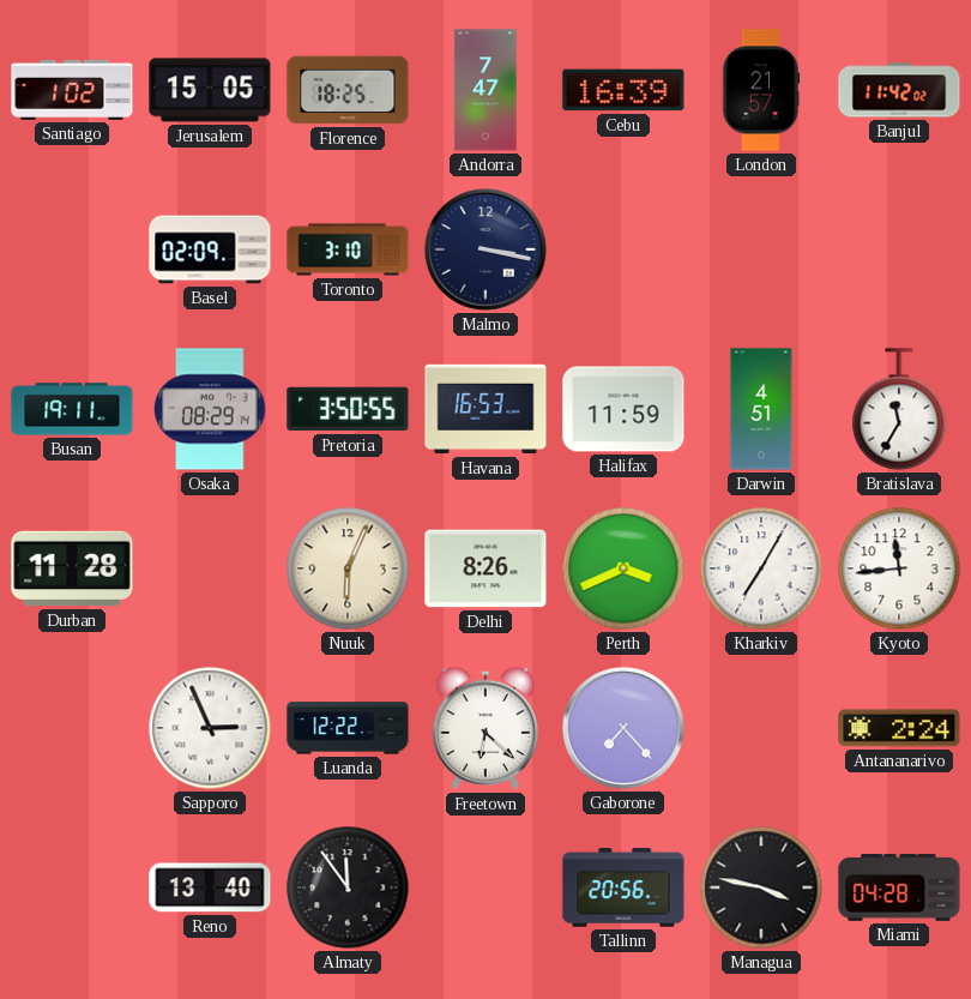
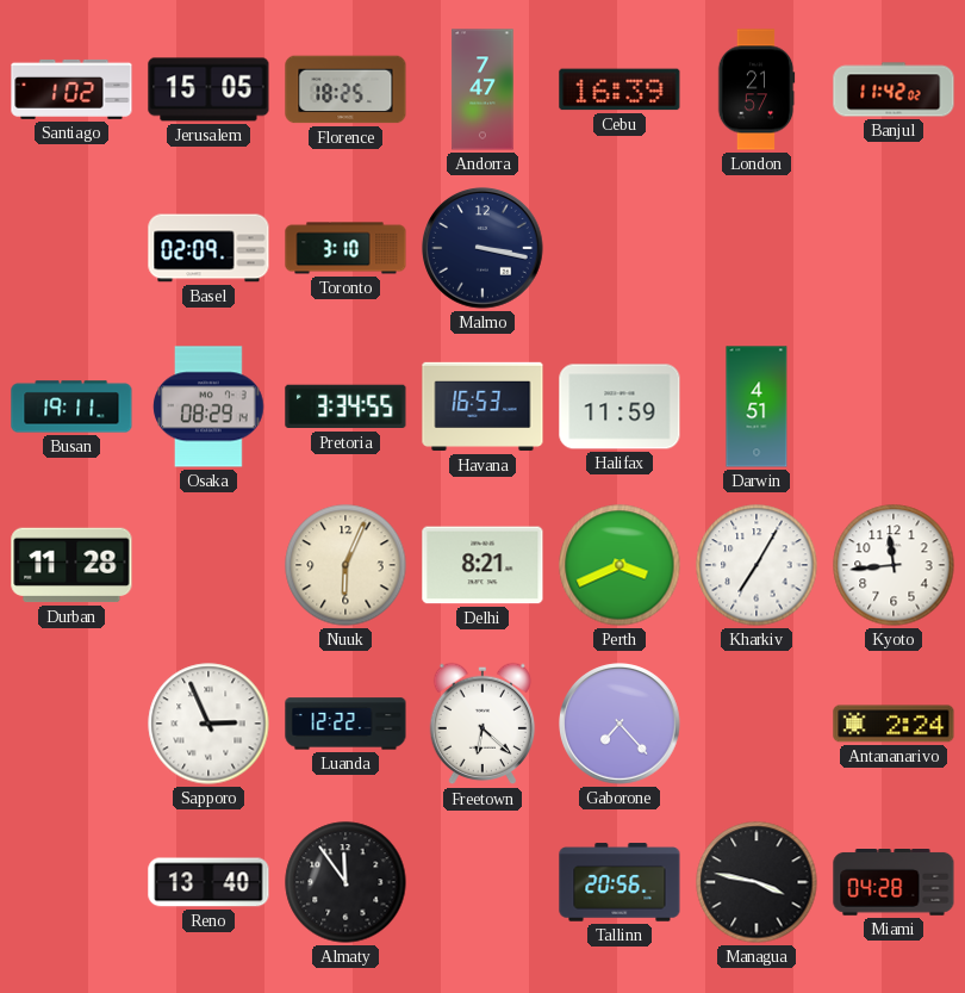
Pretoria: 3:50 -> 3:34
Bratislava: 11:35 -> none
Delhi: 8:26 -> 8:21
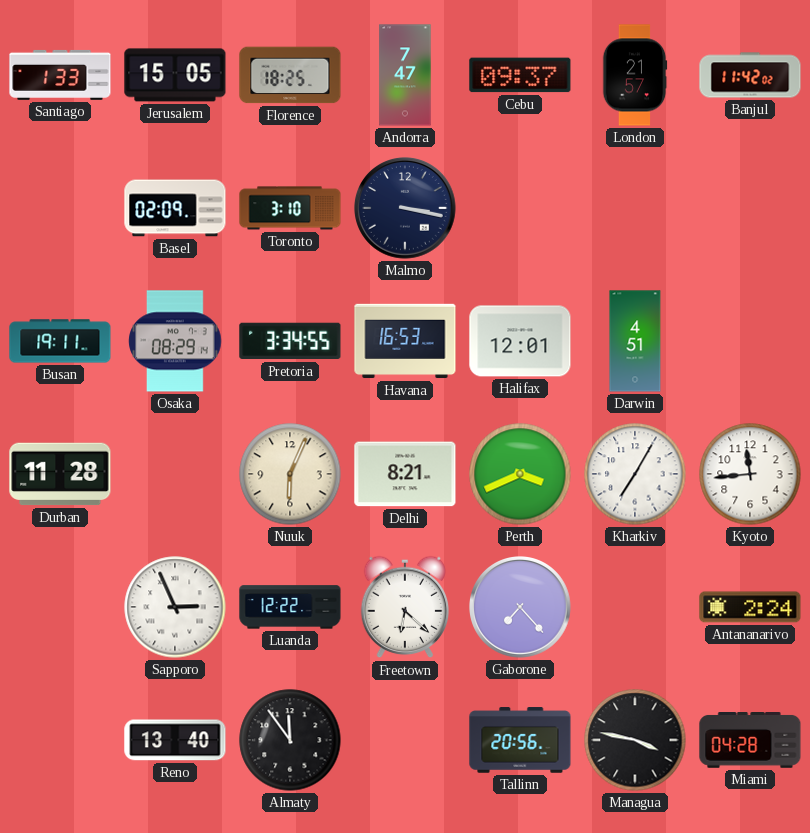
Santiago: 1:02 -> 1:33
Cebu: 16:39 -> 09:37
Halifax: 11:59 -> 12:01
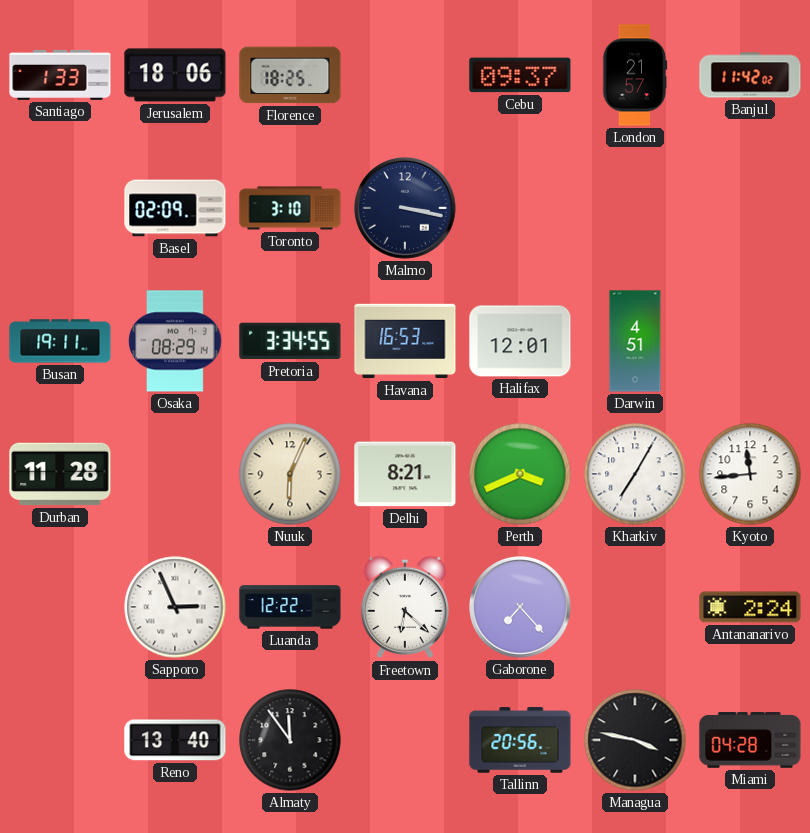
Jerusalem: 15:05 -> 18:06
Andorra: 7:47 -> none
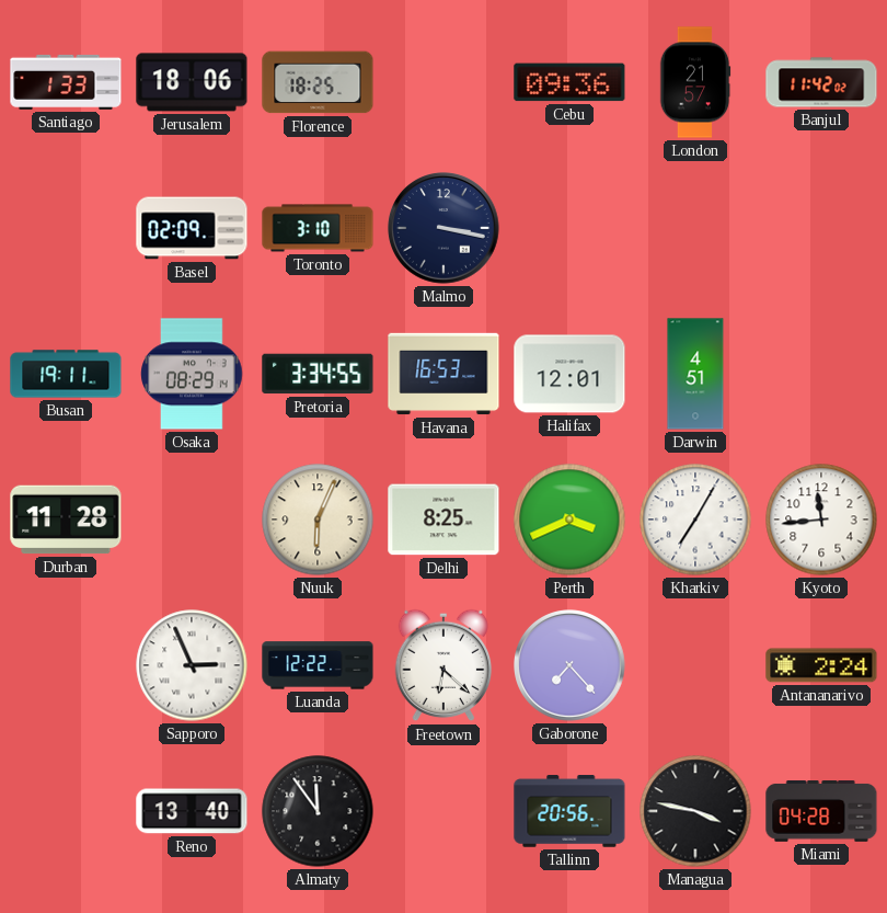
Cebu: 09:37 -> 09:36
Delhi: 8:21 -> 8:25
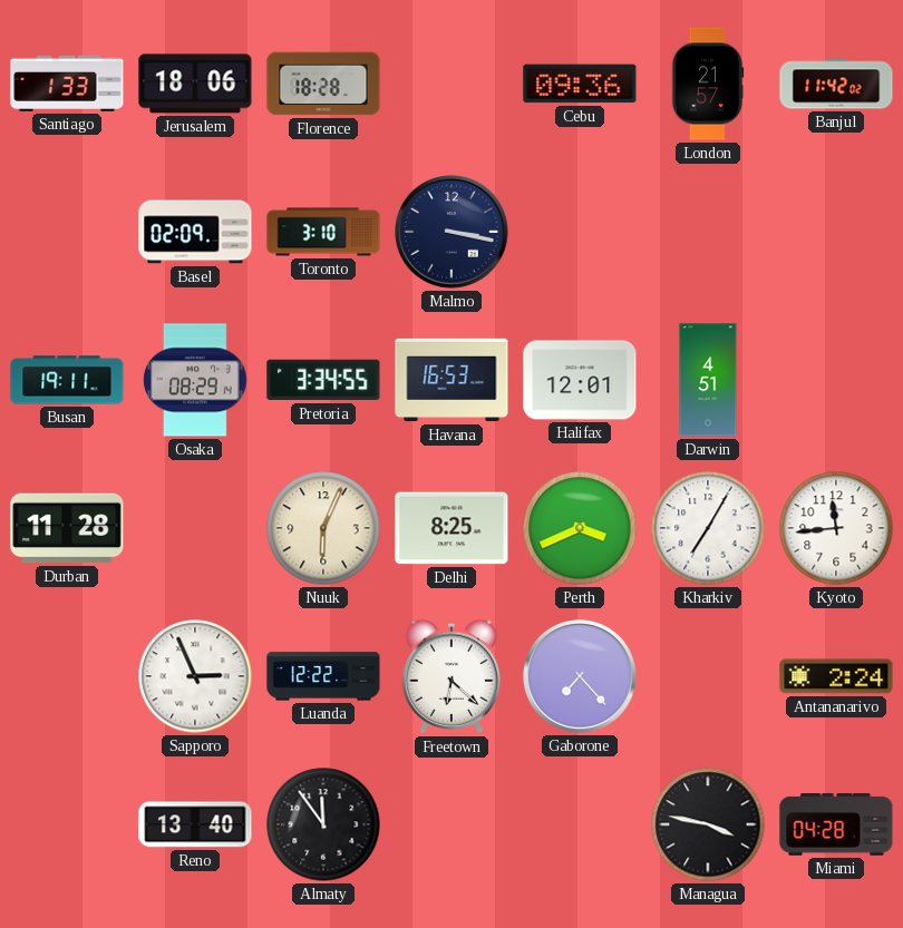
Florence: 18:25 -> 18:28
Tallinn: 20:56 -> none
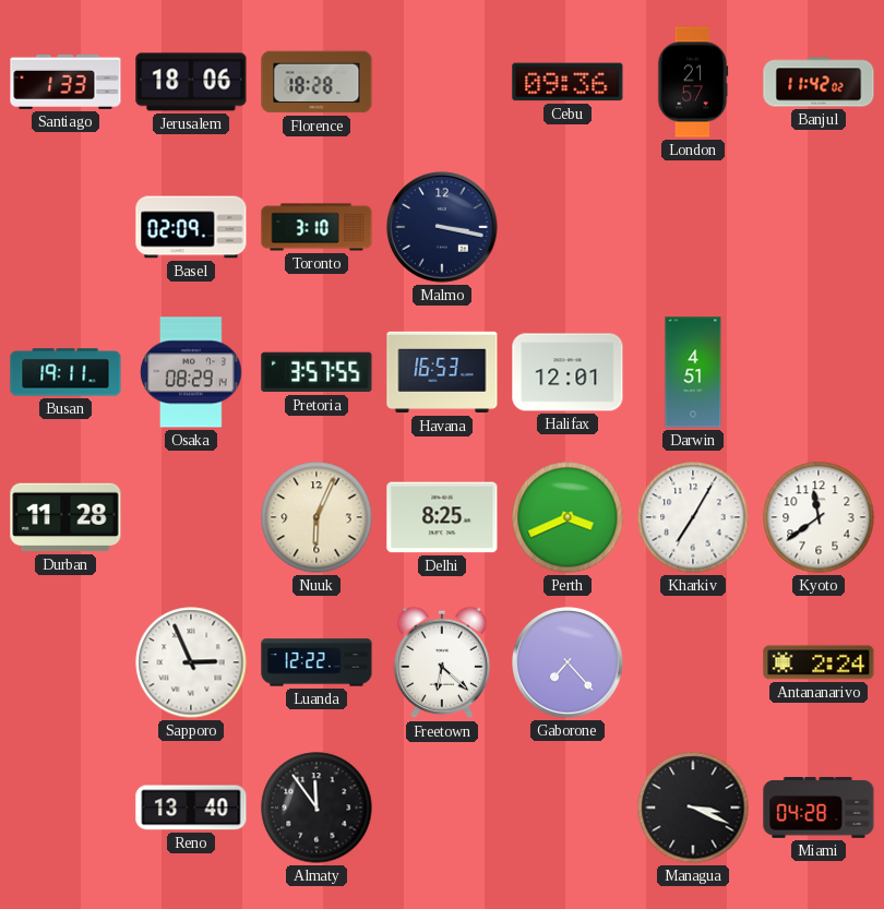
Pretoria: 3:34 -> 3:57
Kyoto: 11:44 -> 11:39
Managua: 3:47 -> 3:19
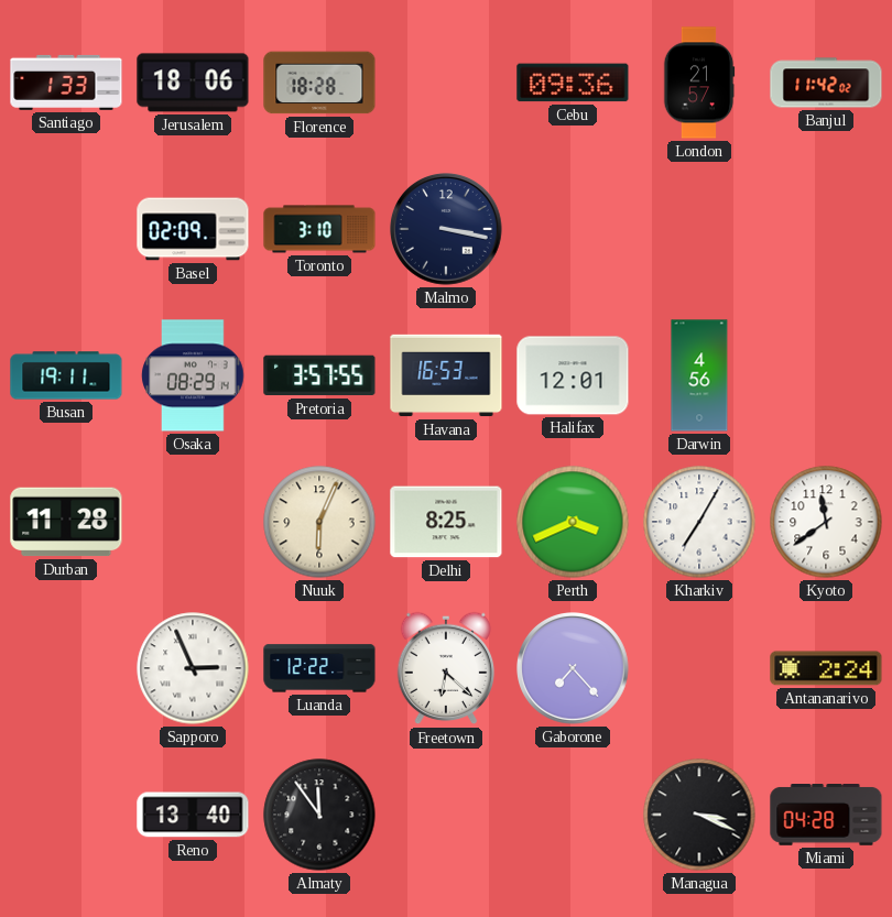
Darwin: 4:51 -> 4:56
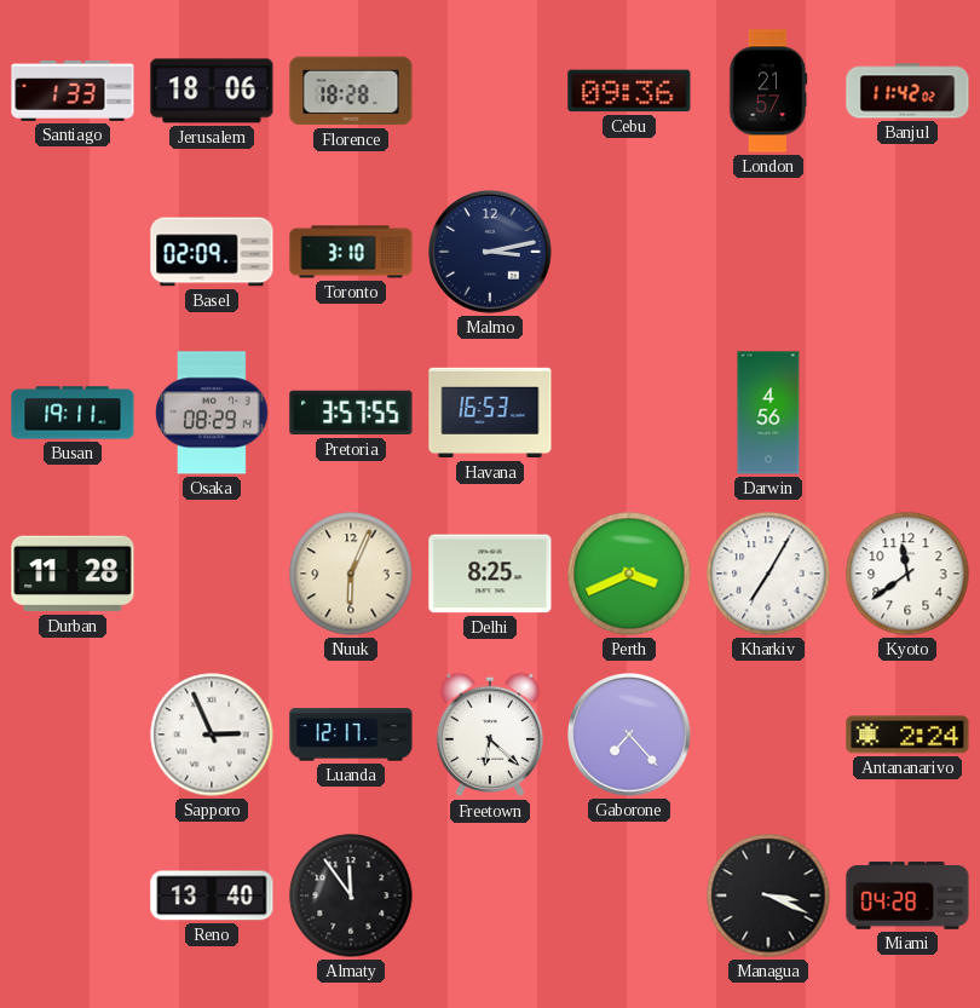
Malmo: 3:17 -> 3:13
Halifax: 12:01 -> none
Luanda: 12:22 -> 12:17
